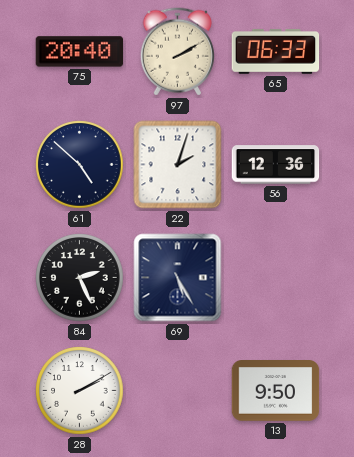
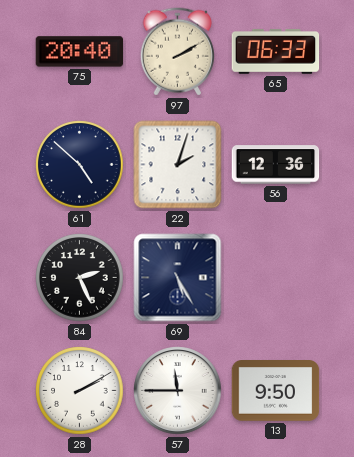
57: none -> 11:45
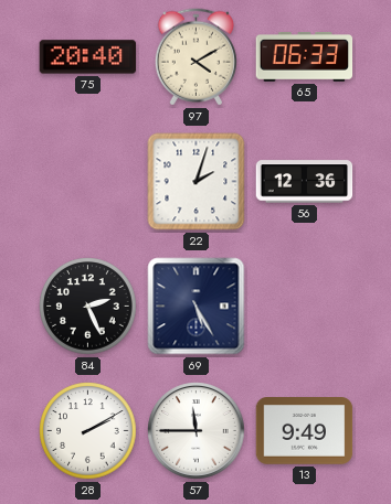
97: 2:10 -> 4:10
61: 4:52 -> none
13: 9:50 -> 9:49
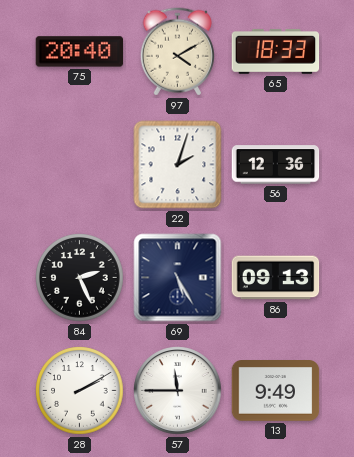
65: 06:33 -> 18:33
86: none -> 09:13
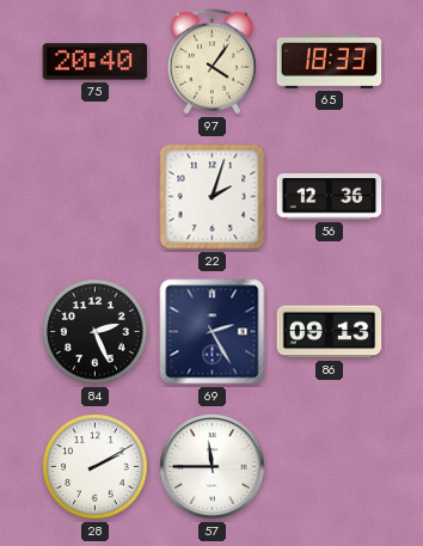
97: 4:10 -> 4:06
69: 5:25 -> 2:25
13: 9:49 -> none
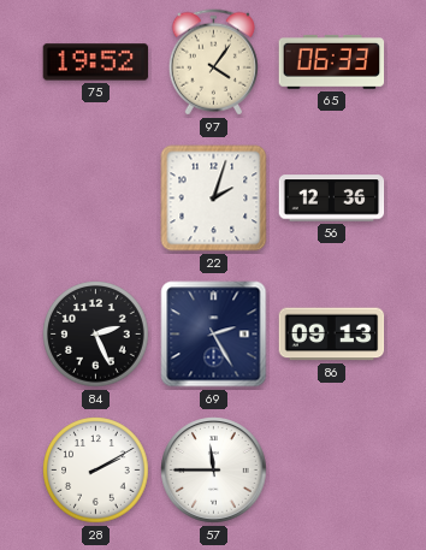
75: 20:40 -> 19:52
65: 18:33 -> 06:33
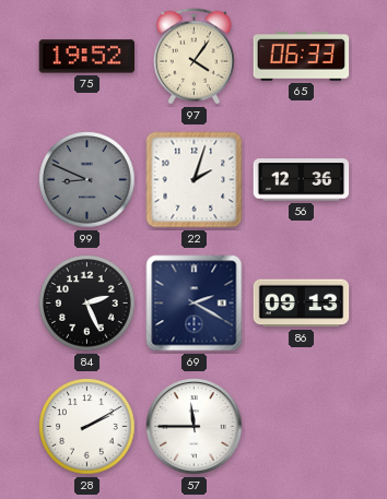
99: none -> 8:49
69: 2:25 -> 2:20
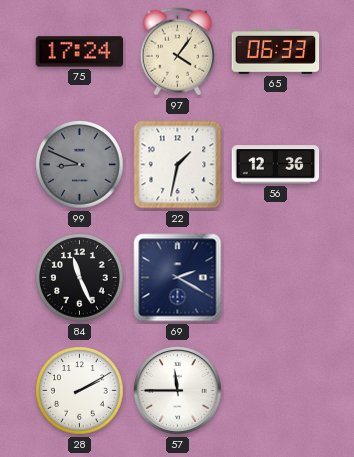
75: 19:52 -> 17:24
22: 2:03 -> 1:32
84: 2:26 -> 11:26
86: 09:13 -> none
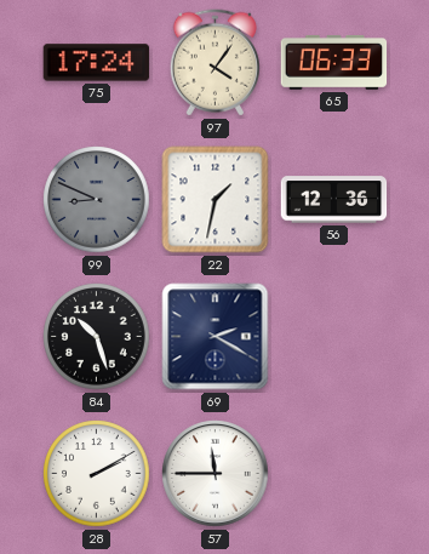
84: 11:26 -> 10:27
